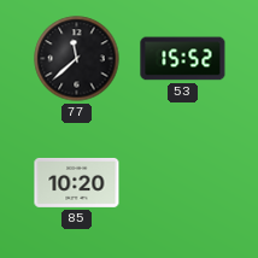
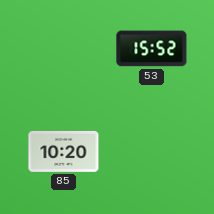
77: 11:38 -> none
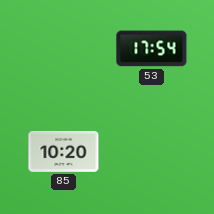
53: 15:52 -> 17:54
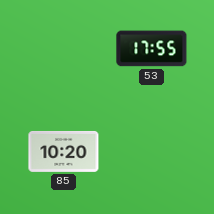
53: 17:54 -> 17:55
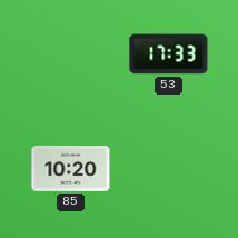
53: 17:55 -> 17:33
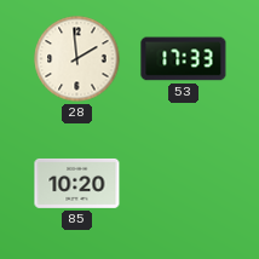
28: none -> 1:59
